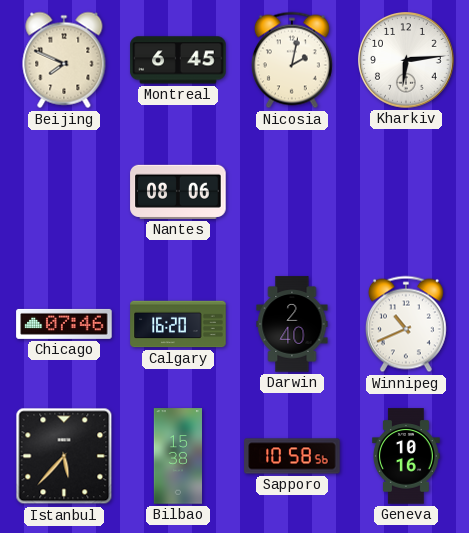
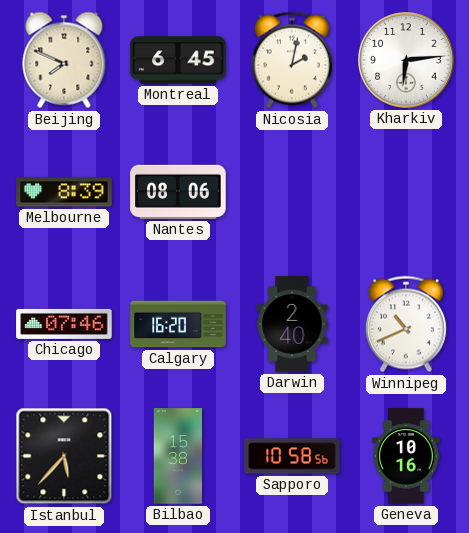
Melbourne: none -> 8:39
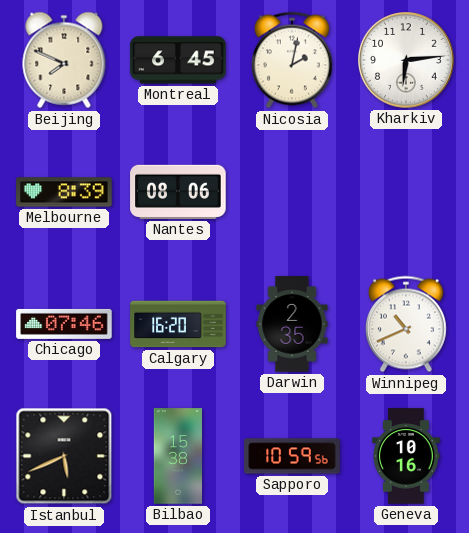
Darwin: 2:40 -> 2:35
Istanbul: 5:37 -> 5:41
Sapporo: 10:58 -> 10:59
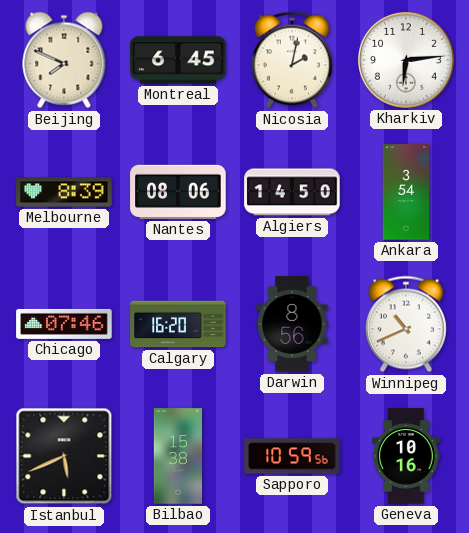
Algiers: none -> 14:50
Ankara: none -> 3:54
Darwin: 2:35 -> 8:56
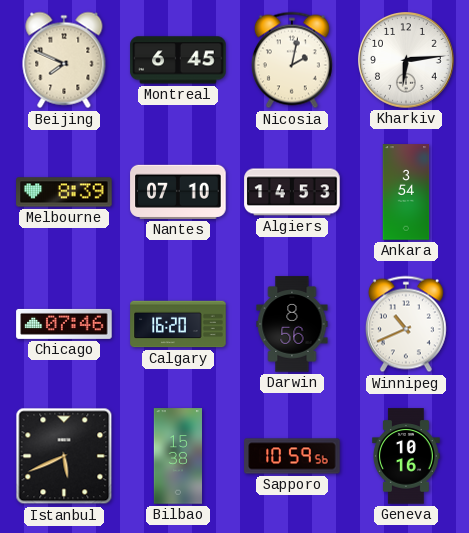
Nantes: 08:06 -> 07:10
Algiers: 14:50 -> 14:53
